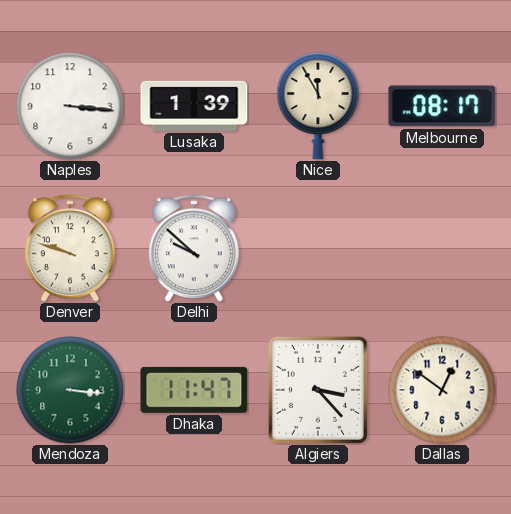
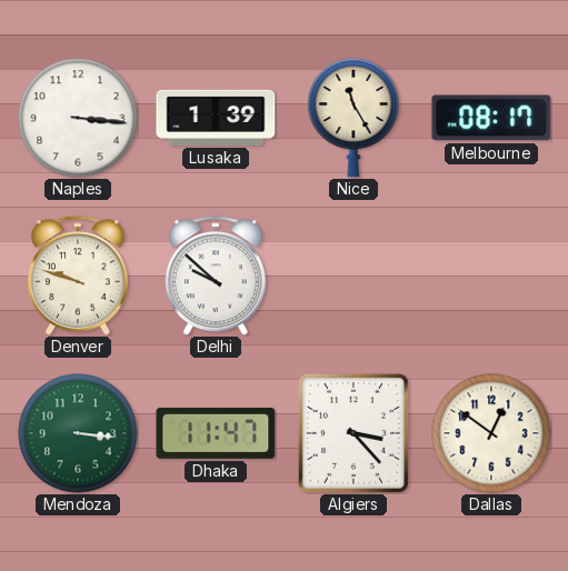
Nice: 11:55 -> 11:25
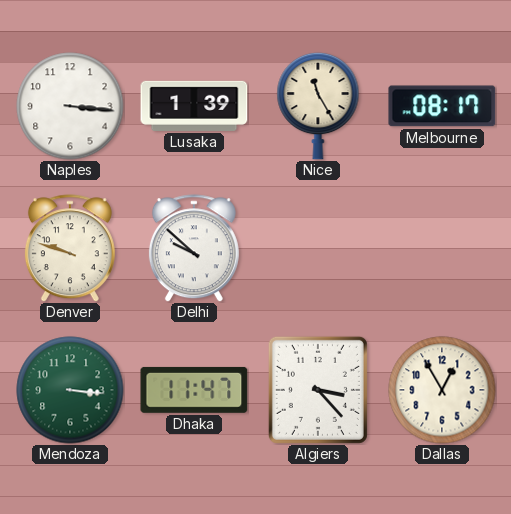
Dallas: 12:51 -> 12:55
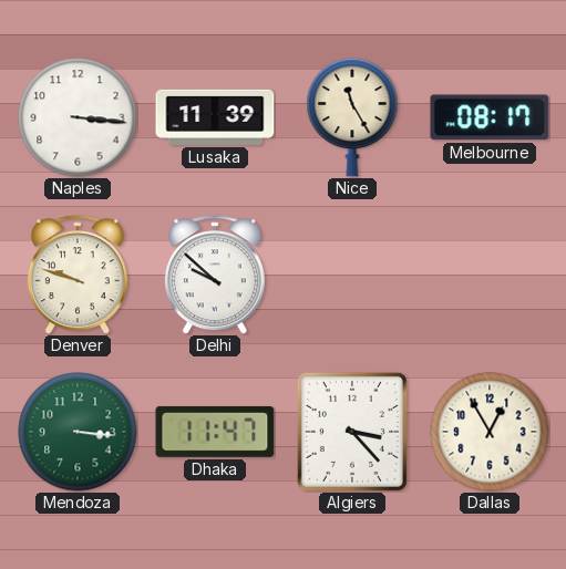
Lusaka: 1:39 -> 11:39
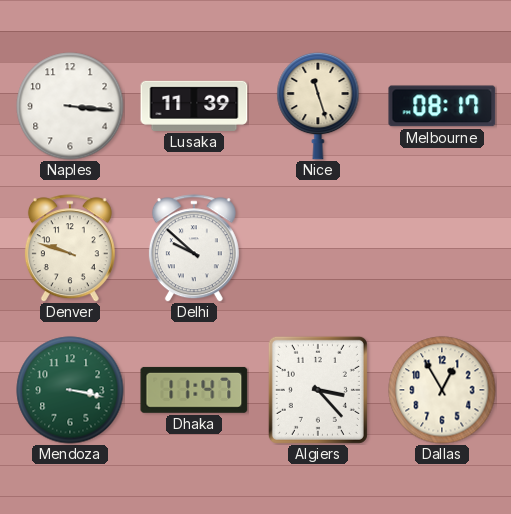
Nice: 11:25 -> 11:27
Mendoza: 3:16 -> 3:17
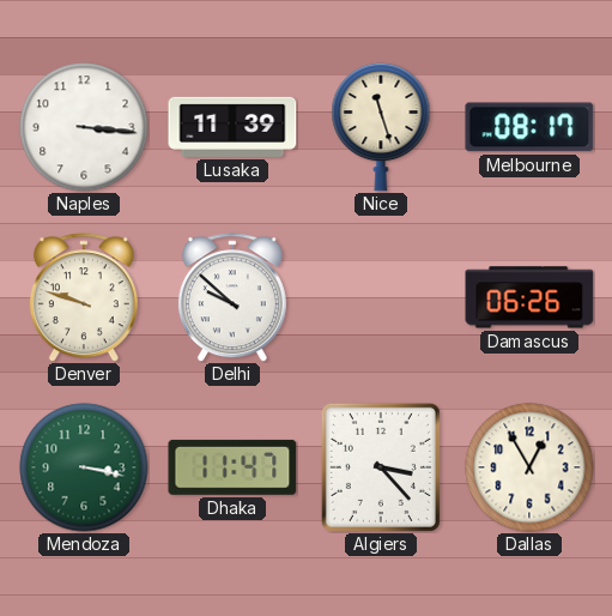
Damascus: none -> 06:26
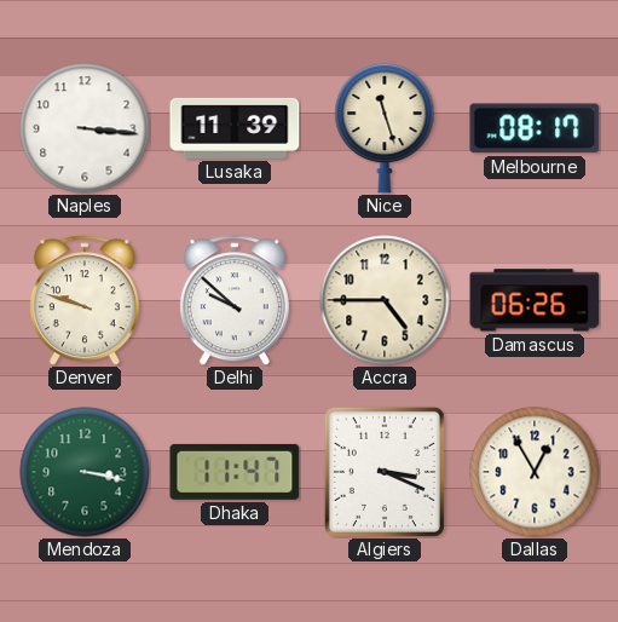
Accra: none -> 4:45
Algiers: 3:23 -> 3:19
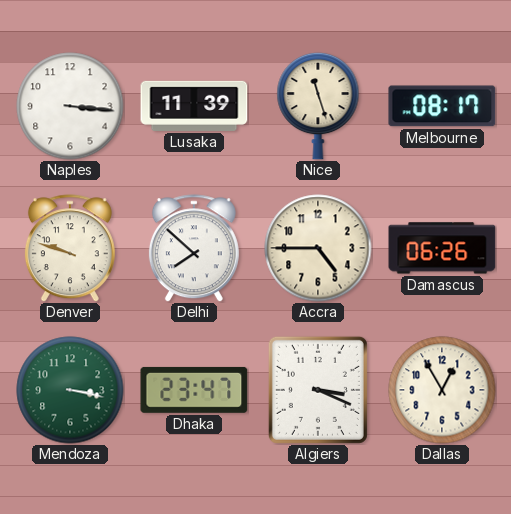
Delhi: 9:52 -> 7:52
Dhaka: 11:47 -> 23:47
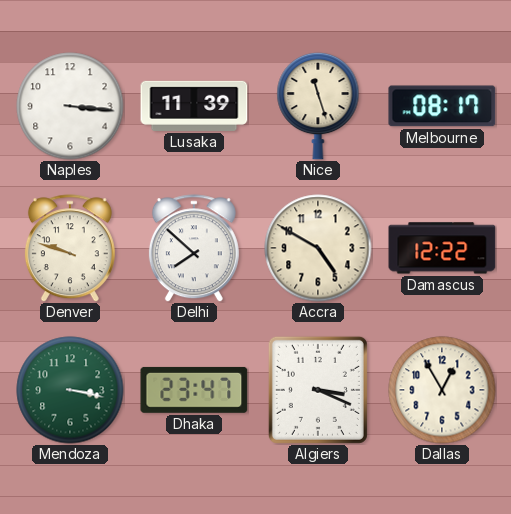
Accra: 4:45 -> 4:50
Damascus: 06:26 -> 12:22
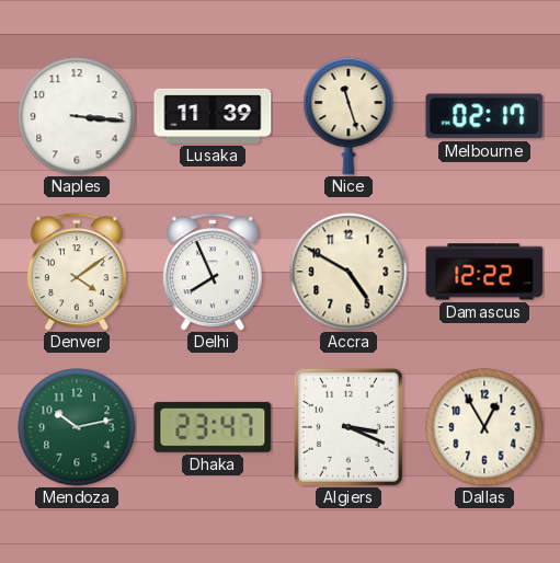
Melbourne: 08:17 -> 02:17
Denver: 9:48 -> 4:09
Delhi: 7:52 -> 7:56
Mendoza: 3:17 -> 10:13
